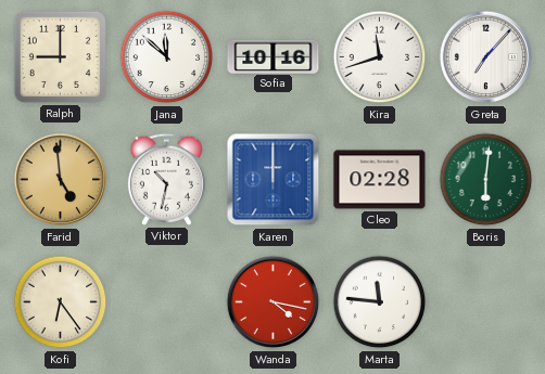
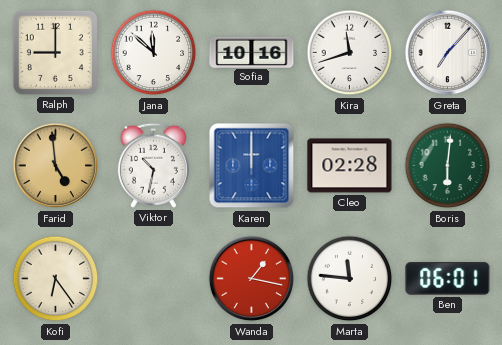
Wanda: 4:17 -> 1:17
Ben: none -> 06:01
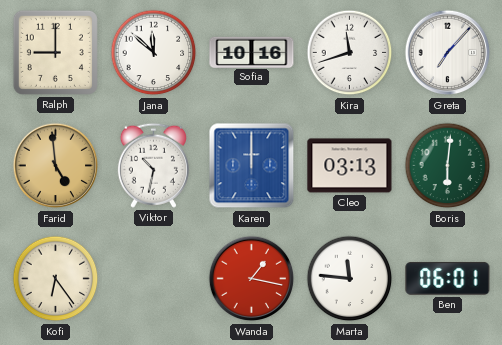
Cleo: 02:28 -> 03:13
